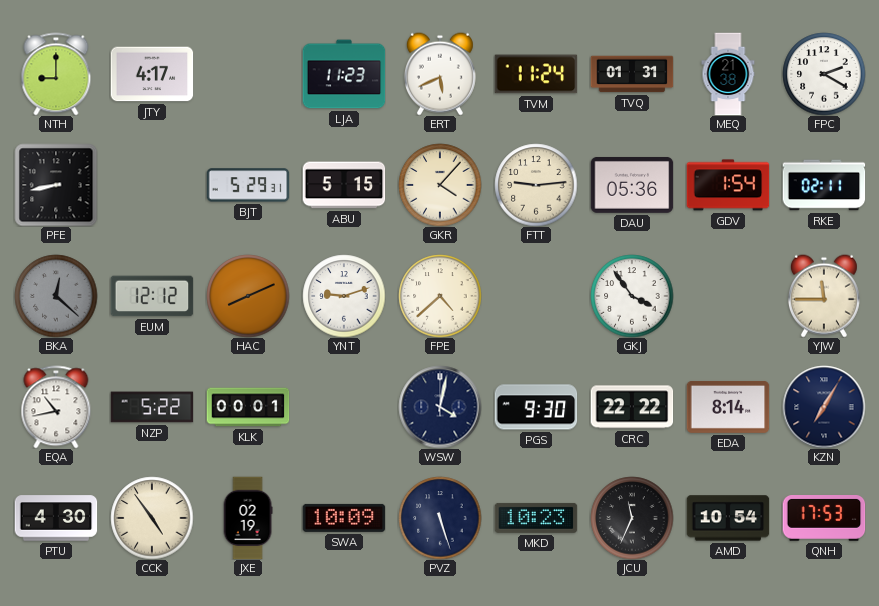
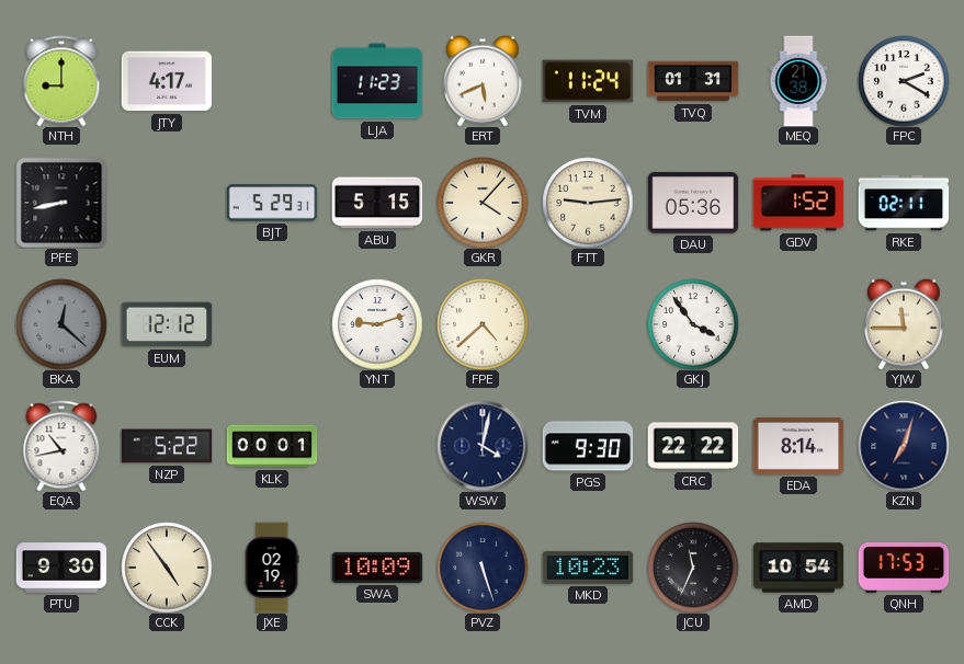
GDV: 1:54 -> 1:52
HAC: 8:11 -> none
KZN: 7:05 -> 7:03
PTU: 4:30 -> 9:30
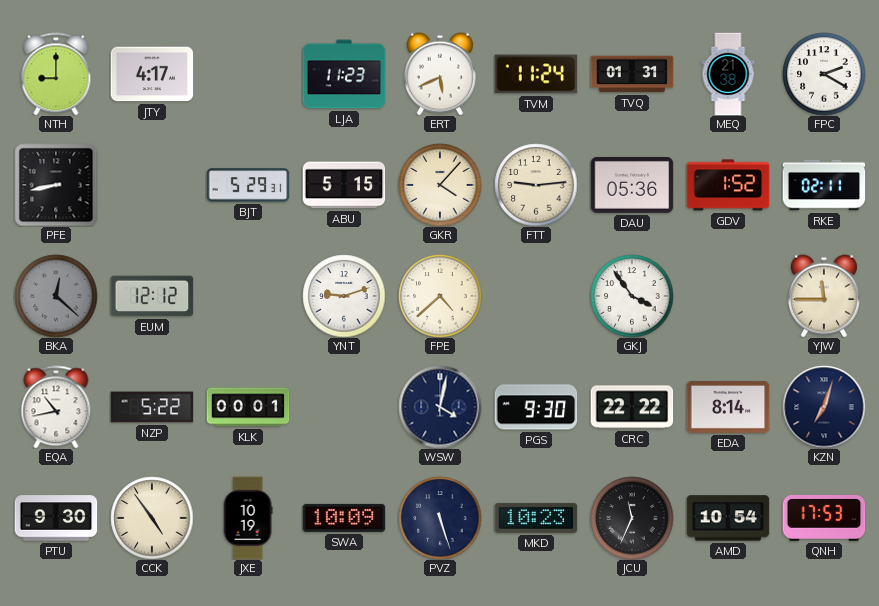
JXE: 02:19 -> 10:19
